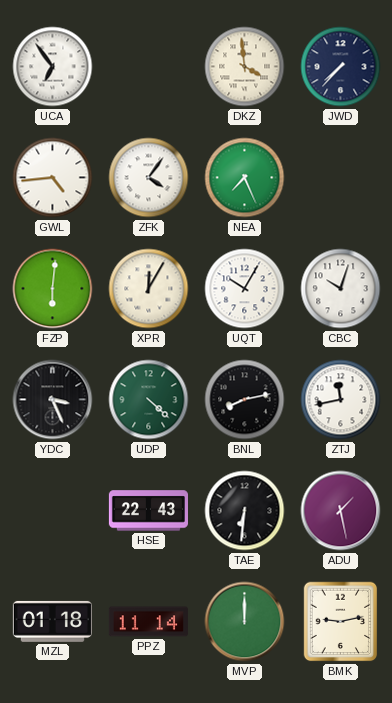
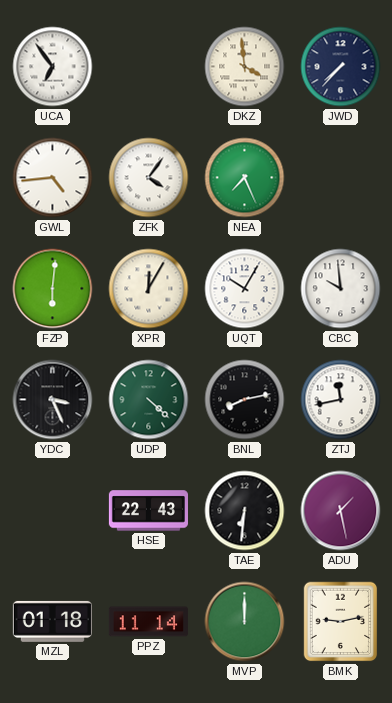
CBC: 10:03 -> 9:59
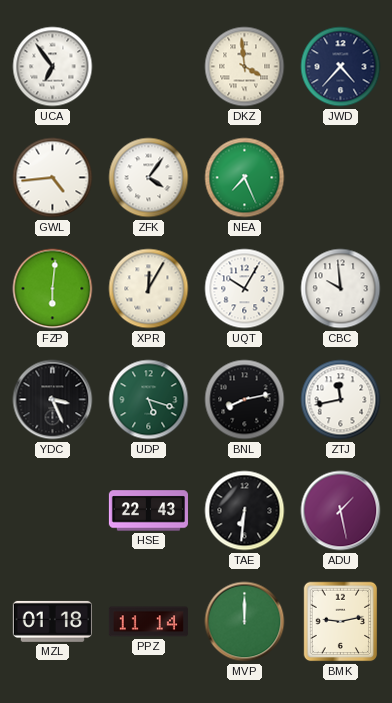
JWD: 7:37 -> 4:37
UDP: 4:22 -> 5:18
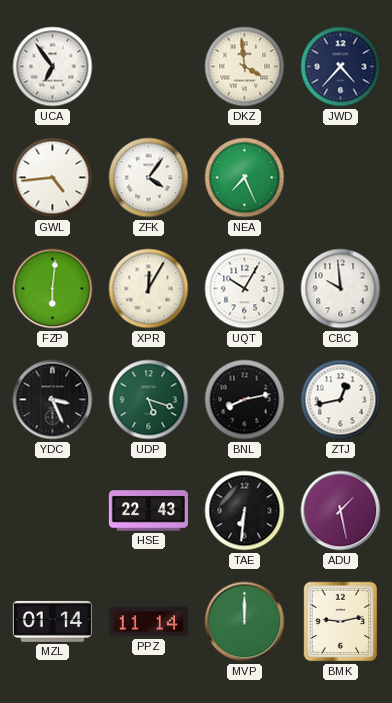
ZTJ: 11:43 -> 12:43
MZL: 01:18 -> 01:14
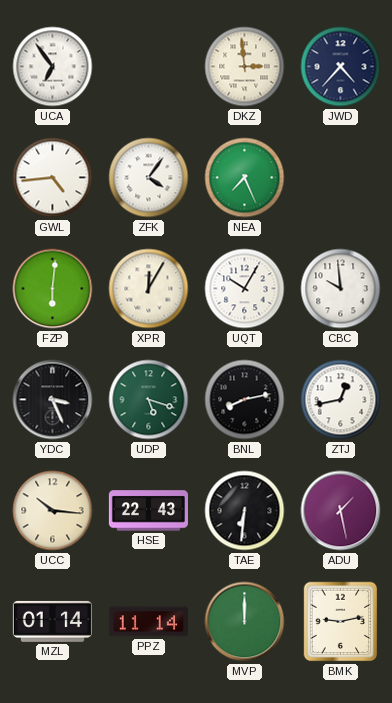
DKZ: 3:59 -> 2:59
UCC: none -> 10:16
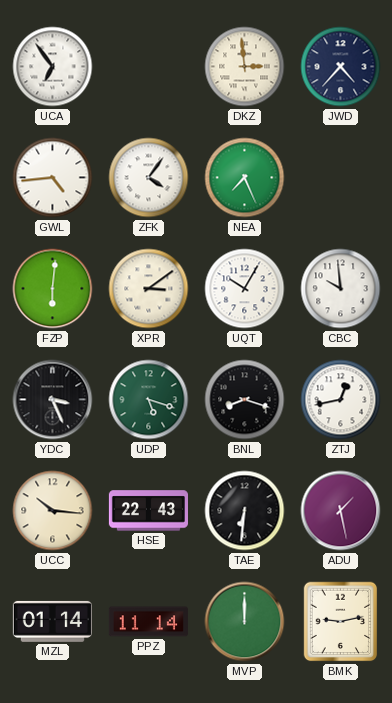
XPR: 12:05 -> 3:09
BNL: 8:13 -> 8:18
